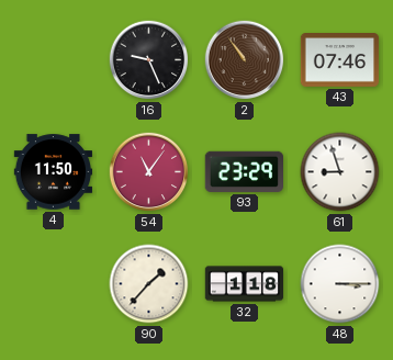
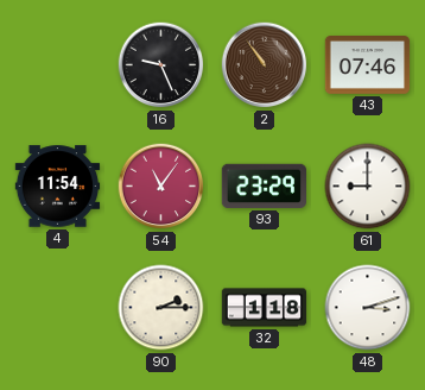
4: 11:50 -> 11:54
61: 8:57 -> 9:00
90: 1:37 -> 2:15
48: 3:15 -> 3:12
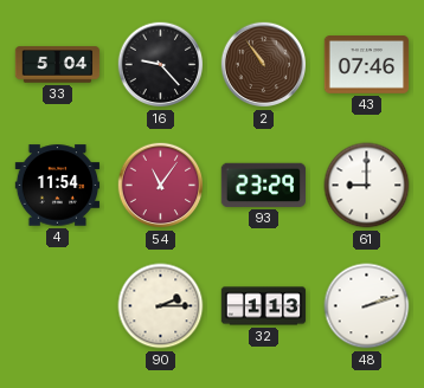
33: none -> 5:04
16: 9:26 -> 9:23
32: 1:18 -> 1:13
48: 3:12 -> 2:12
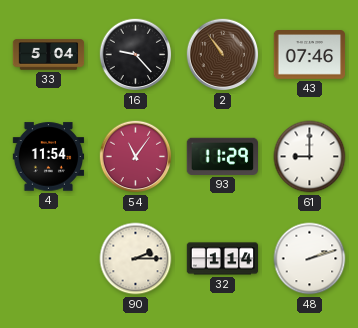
93: 23:29 -> 11:29
32: 1:13 -> 1:14
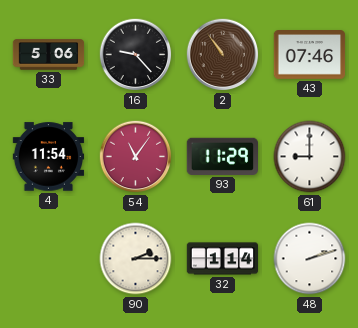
33: 5:04 -> 5:06
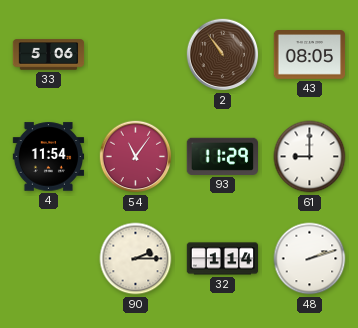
16: 9:23 -> none
43: 07:46 -> 08:05
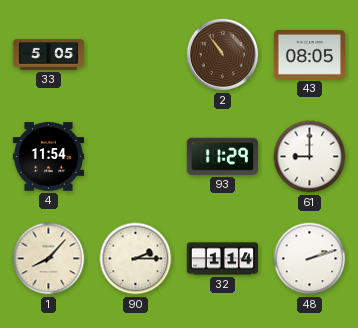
33: 5:06 -> 5:05
54: 11:06 -> none
1: none -> 8:07
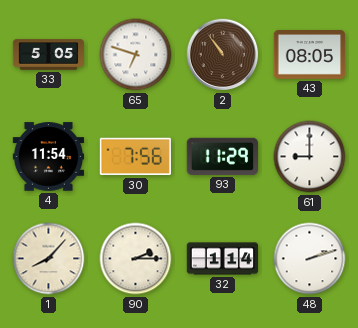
65: none -> 6:48
30: none -> 7:56
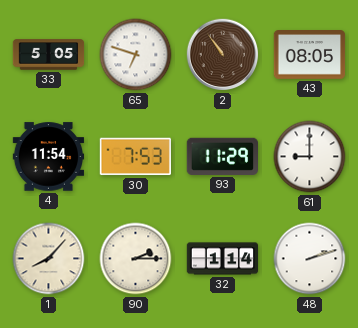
30: 7:56 -> 7:53
